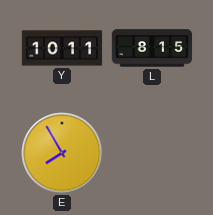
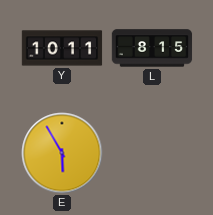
E: 7:55 -> 5:55
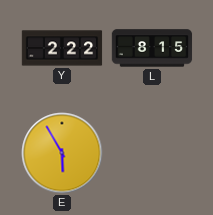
Y: 10:11 -> 2:22
